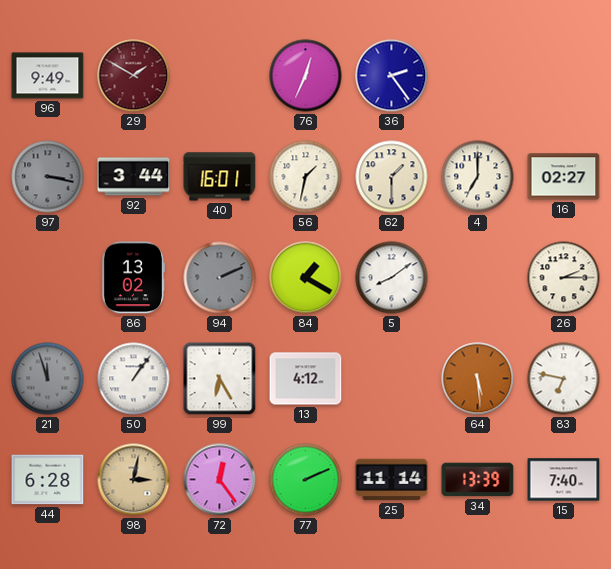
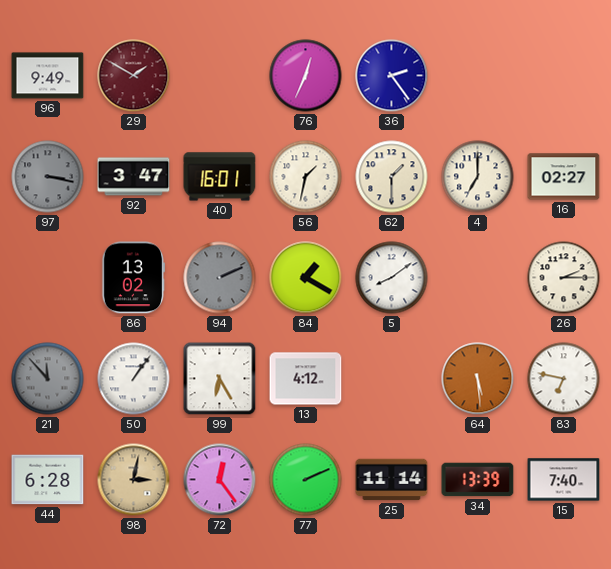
92: 3:44 -> 3:47
21: 11:57 -> 11:53
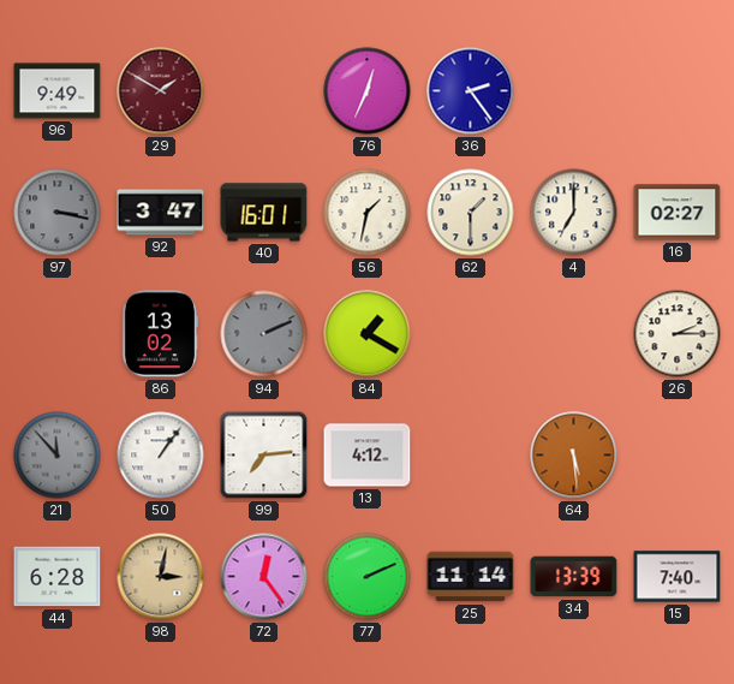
5: 8:09 -> none
99: 6:25 -> 7:14
83: 6:47 -> none
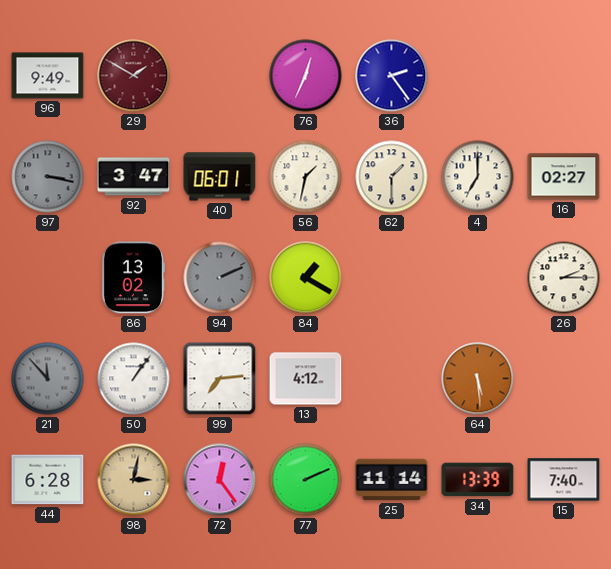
40: 16:01 -> 06:01
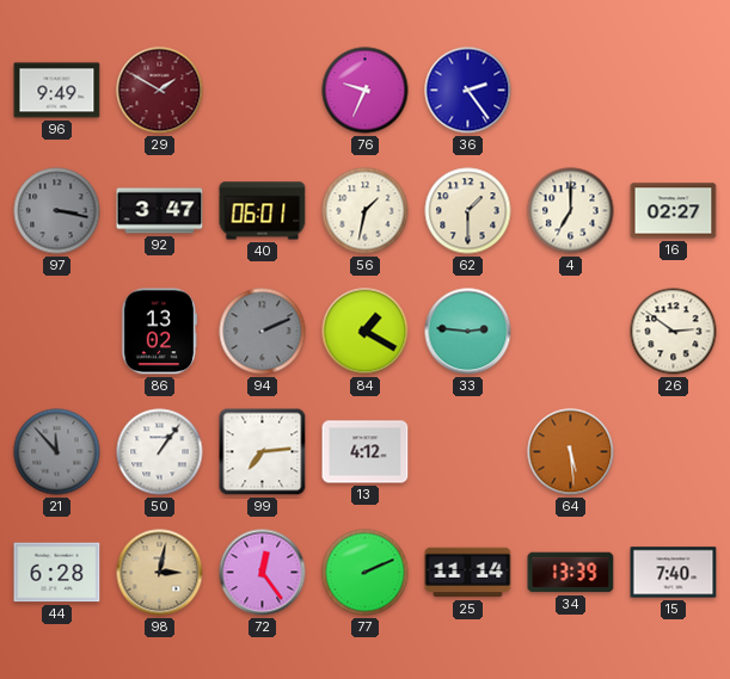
76: 12:34 -> 9:34
33: none -> 2:46
26: 2:15 -> 2:51
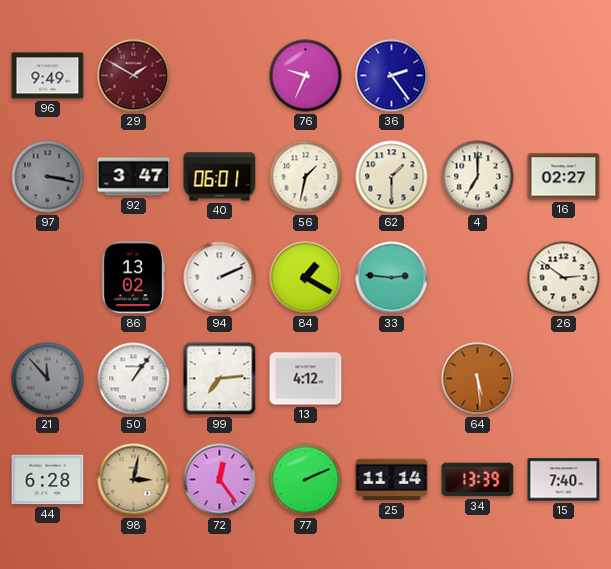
94 dial: grey -> white
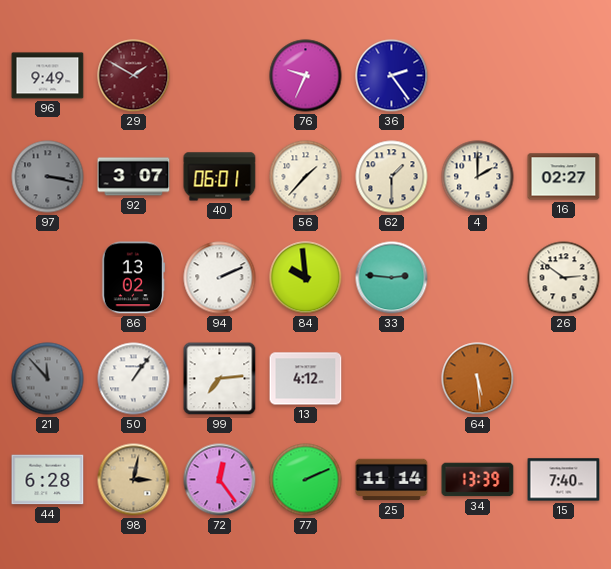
92: 3:47 -> 3:07
56: 1:32 -> 1:37
4: 7:00 -> 2:00
84: 1:20 -> 9:59
